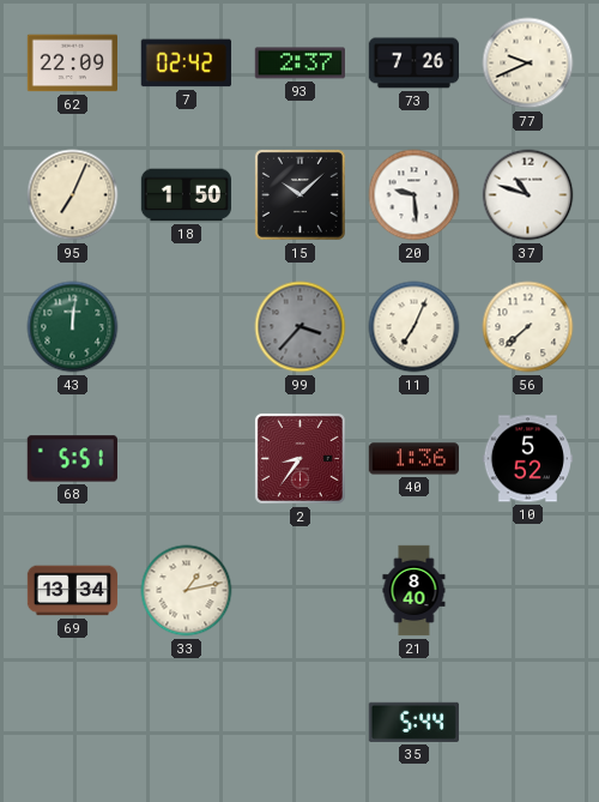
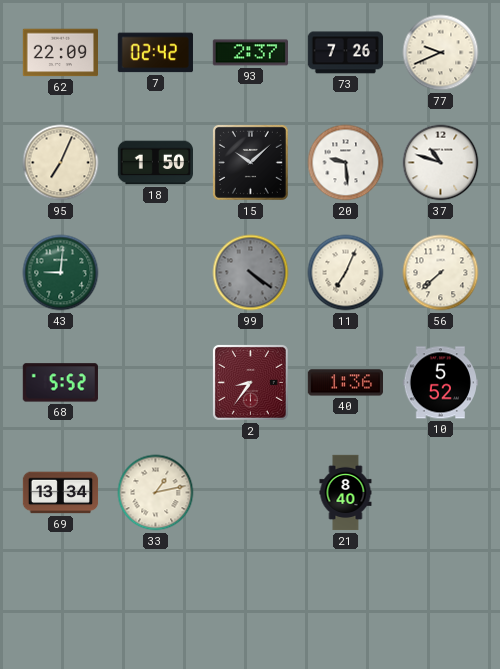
43: 12:01 -> 9:01
99: 3:37 -> 4:21
68: 5:51 -> 5:52
35: 5:44 -> none
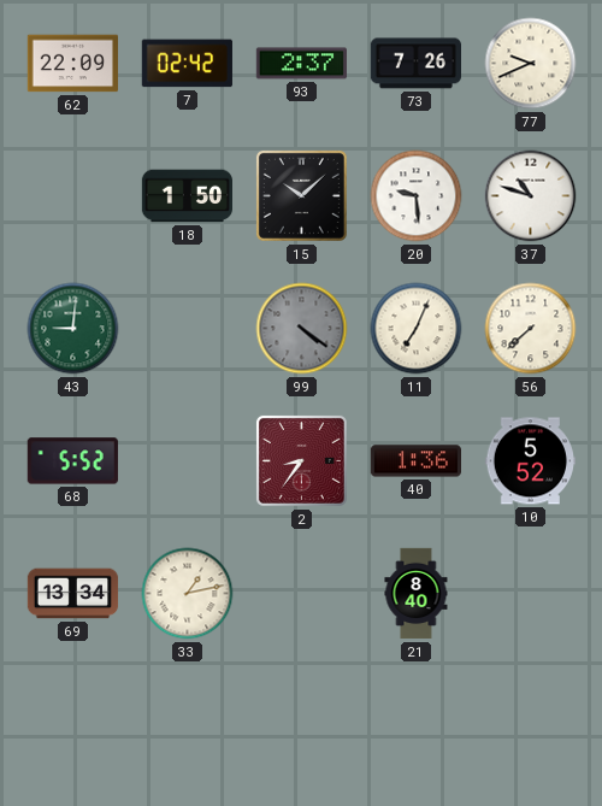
95: 7:04 -> none
